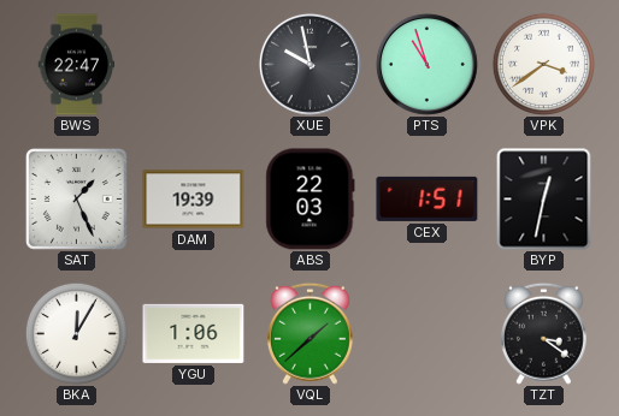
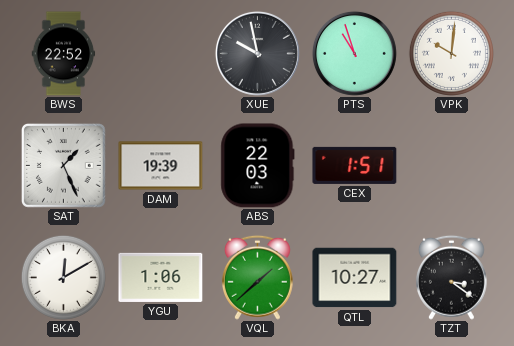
BWS: 22:47 -> 22:52
VPK: 3:39 -> 10:01
BYP: 12:32 -> none
BKA: 12:05 -> 12:10
QTL: none -> 10:27
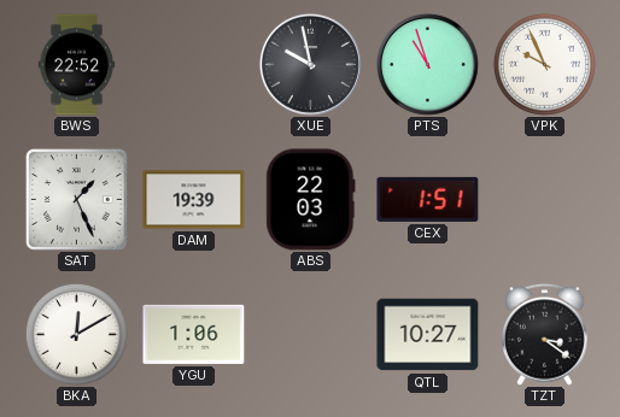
VPK: 10:01 -> 9:56
VQL: 1:38 -> none
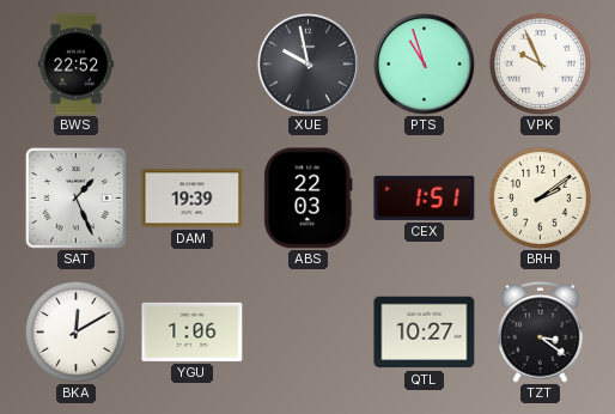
BRH: none -> 2:09
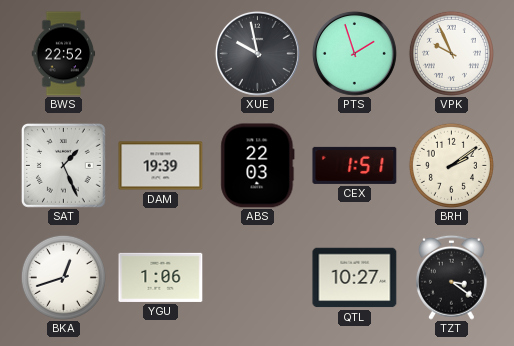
PTS: 10:57 -> 1:57
BKA: 12:10 -> 12:42
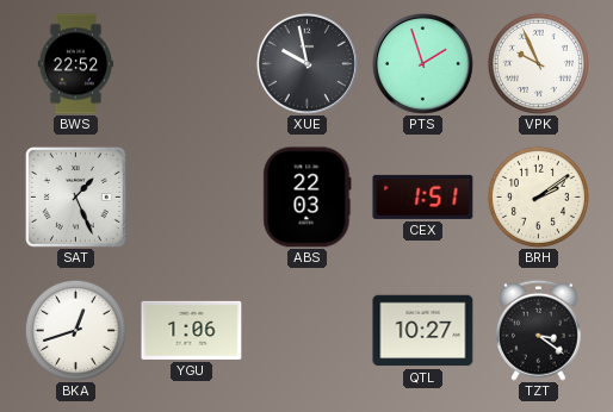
DAM: 19:39 -> none
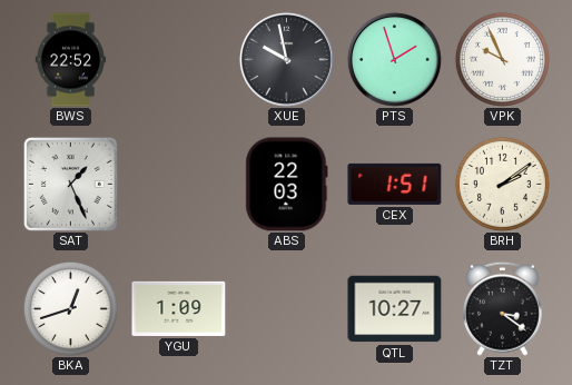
YGU: 1:06 -> 1:09
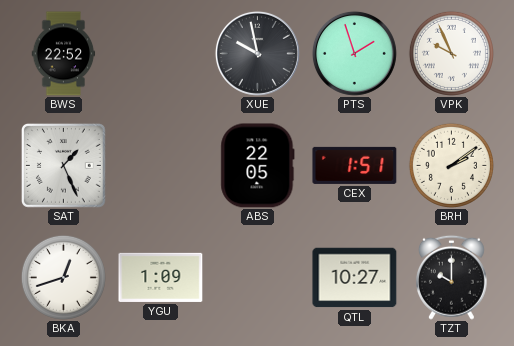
ABS: 22:03 -> 22:05
TZT: 3:21 -> 10:00
